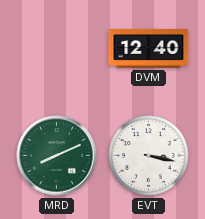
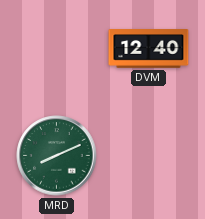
EVT: 3:17 -> none
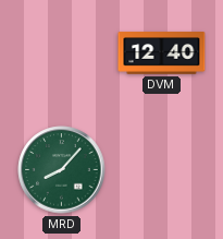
MRD: 8:11 -> 8:07
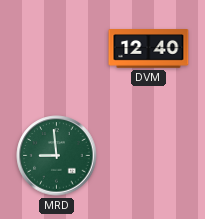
MRD: 8:07 -> 8:59
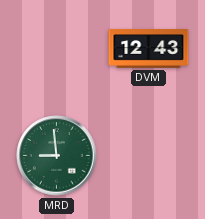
DVM: 12:40 -> 12:43
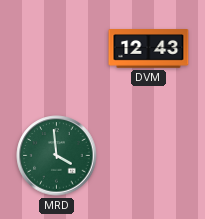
MRD: 8:59 -> 3:59
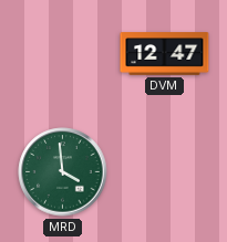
DVM: 12:43 -> 12:47
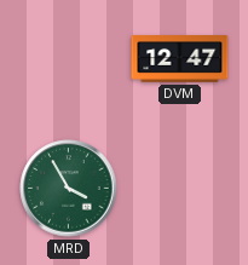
MRD: 3:59 -> 3:55
